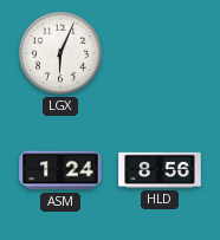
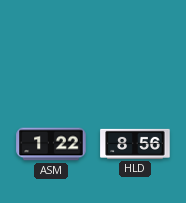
LGX: 6:04 -> none
ASM: 1:24 -> 1:22
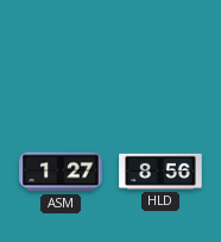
ASM: 1:22 -> 1:27
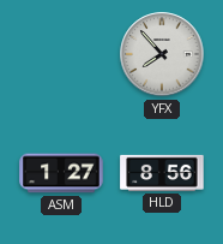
YFX: none -> 7:53
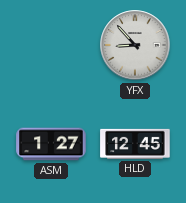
YFX: 7:53 -> 8:53
HLD: 8:56 -> 12:45
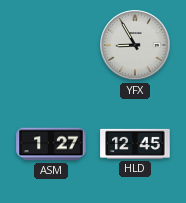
YFX: 8:53 -> 8:55
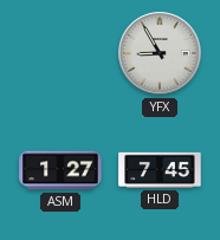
HLD: 12:45 -> 7:45
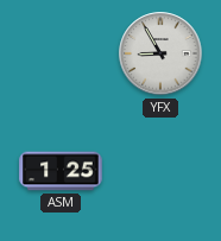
ASM: 1:27 -> 1:25
HLD: 7:45 -> none
